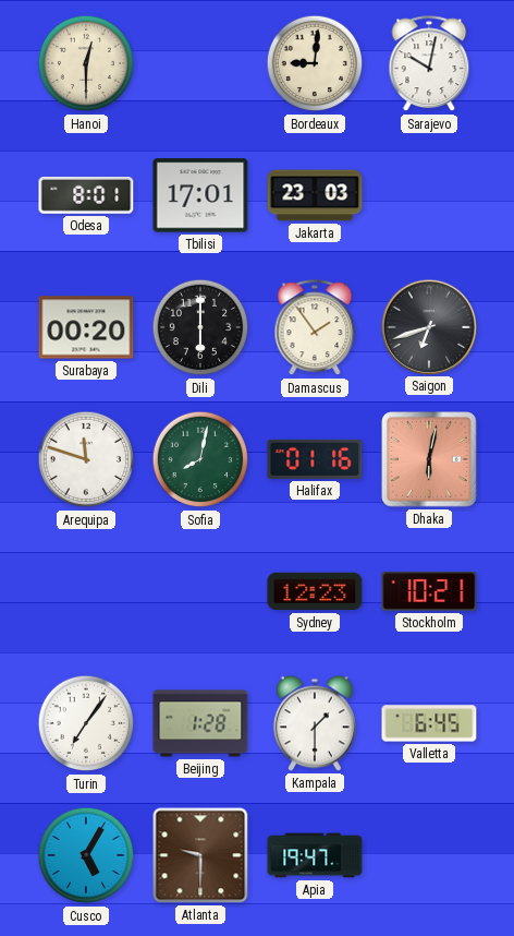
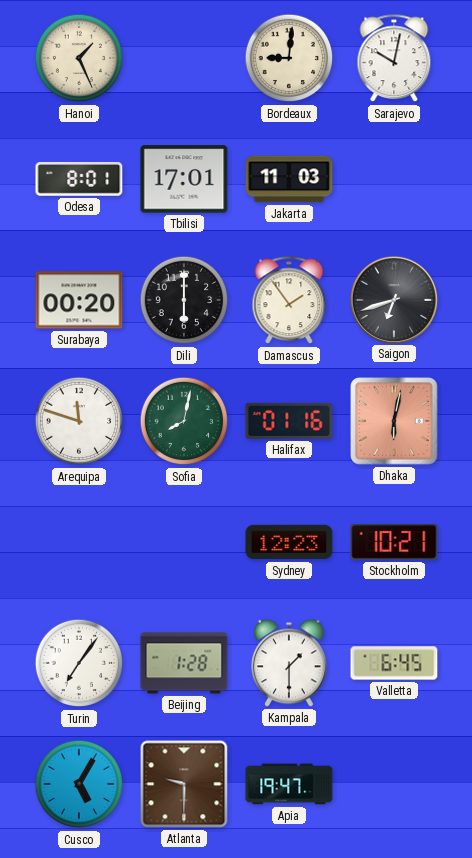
Hanoi: 12:30 -> 1:26
Jakarta: 23:03 -> 11:03
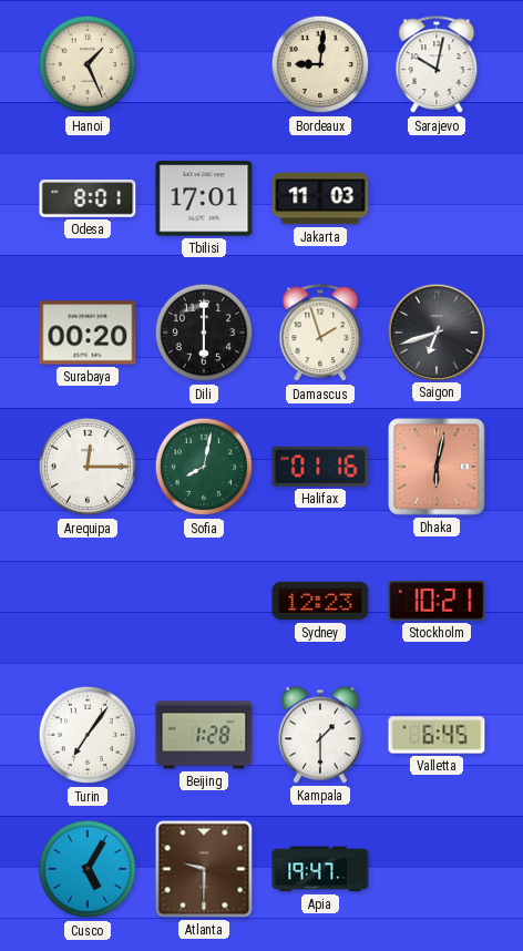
Damascus: 1:54 -> 1:57
Arequipa: 11:48 -> 12:15
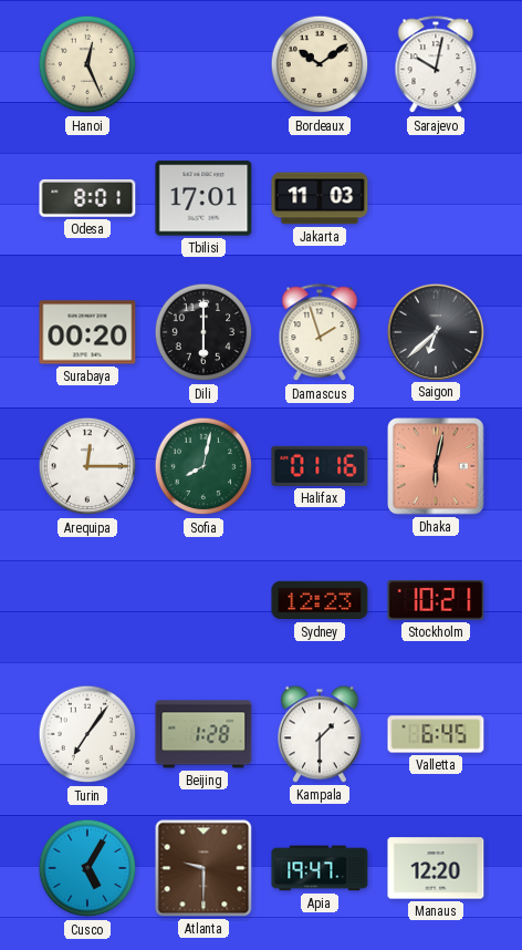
Hanoi: 1:26 -> 12:26
Bordeaux: 9:01 -> 10:09
Saigon: 6:42 -> 6:38
Manaus: none -> 12:20
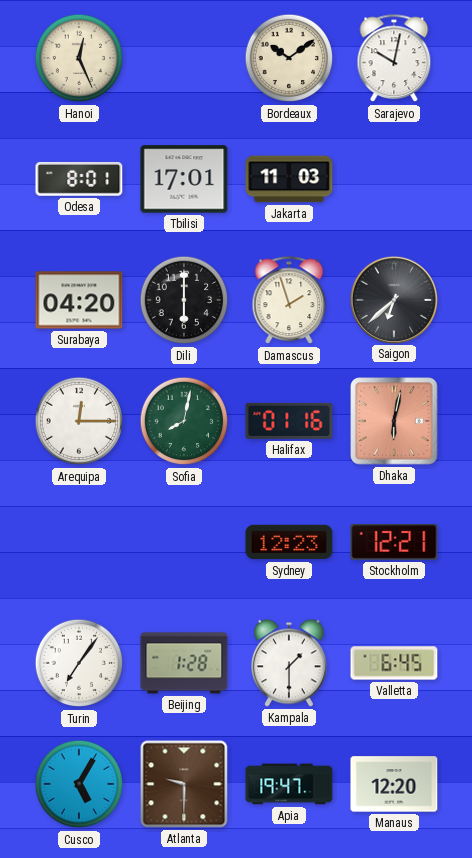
Surabaya: 00:20 -> 04:20
Stockholm: 10:21 -> 12:21
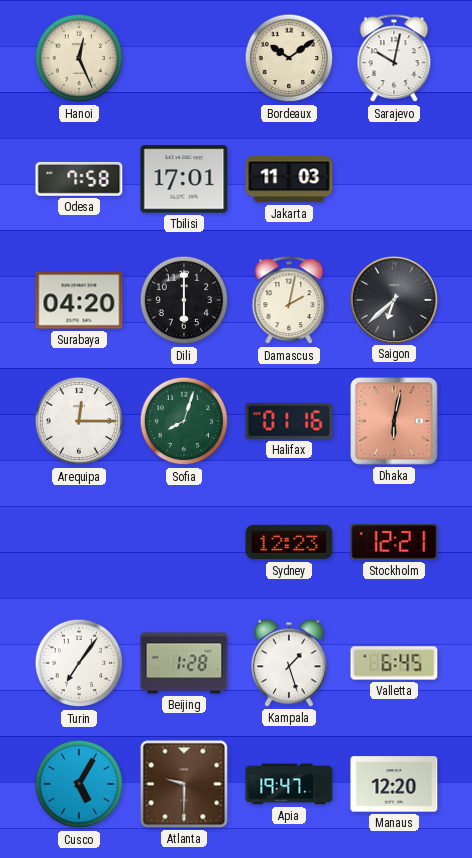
Odesa: 8:01 -> 7:58
Damascus: 1:57 -> 2:02
Sofia: 8:02 -> 8:03
Kampala: 1:30 -> 1:27
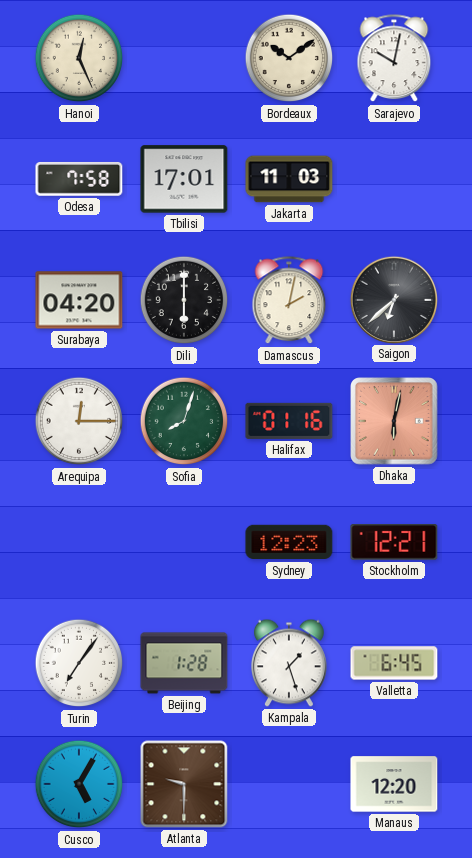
Apia: 19:47 -> none
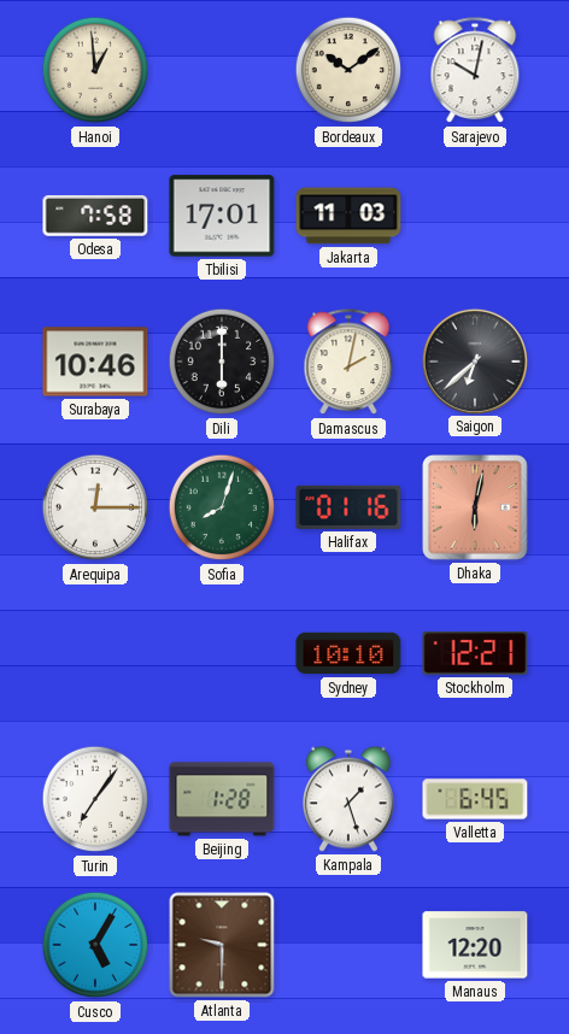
Hanoi: 12:26 -> 12:59
Surabaya: 04:20 -> 10:46
Sydney: 12:23 -> 10:10
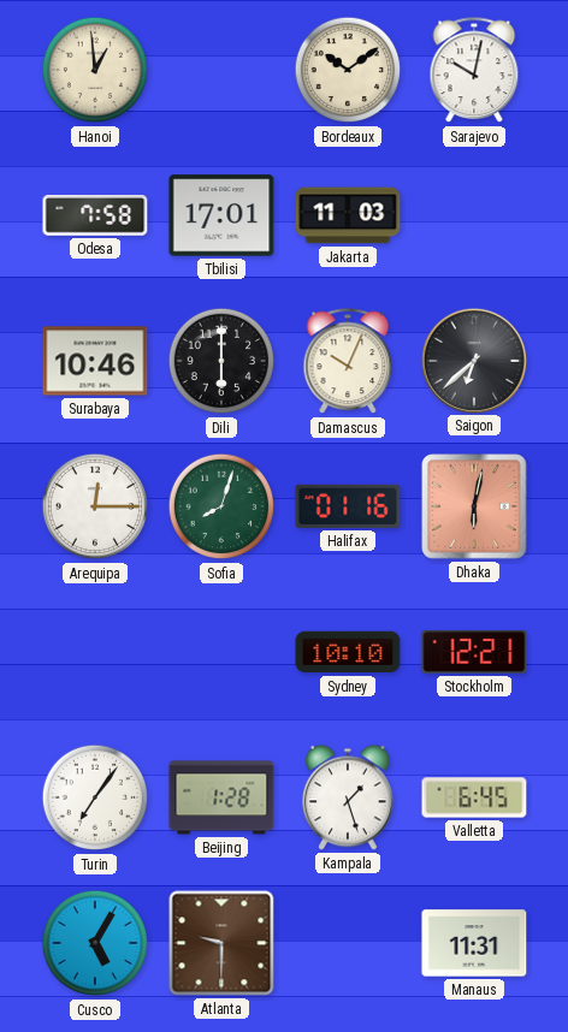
Damascus: 2:02 -> 10:04
Manaus: 12:20 -> 11:31
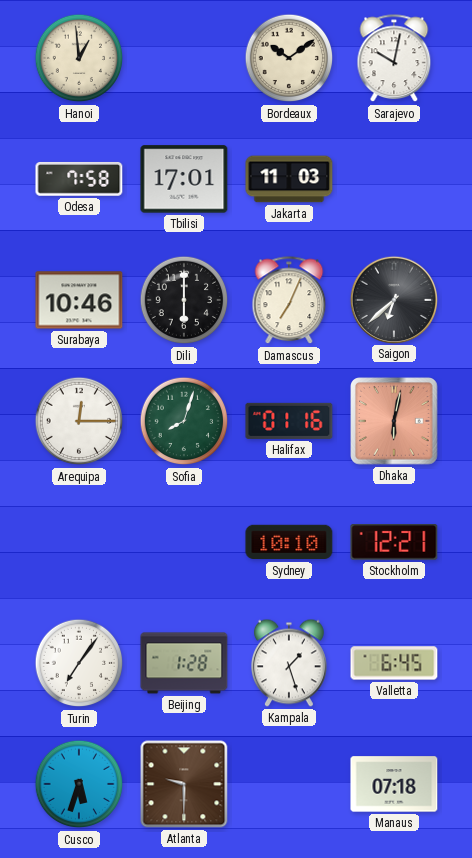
Damascus: 10:04 -> 7:04
Cusco: 5:05 -> 5:33
Manaus: 11:31 -> 07:18
